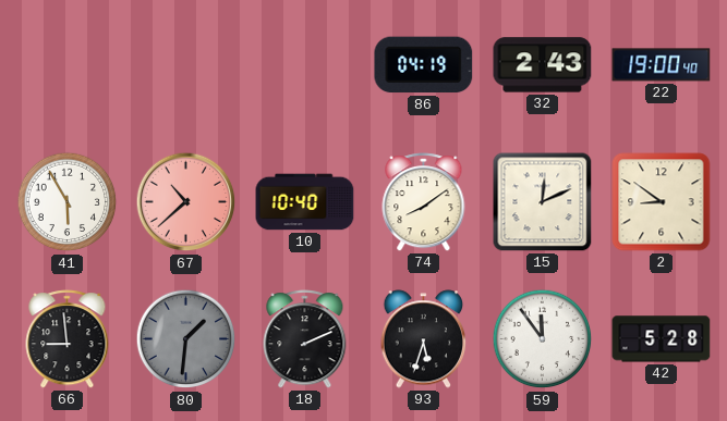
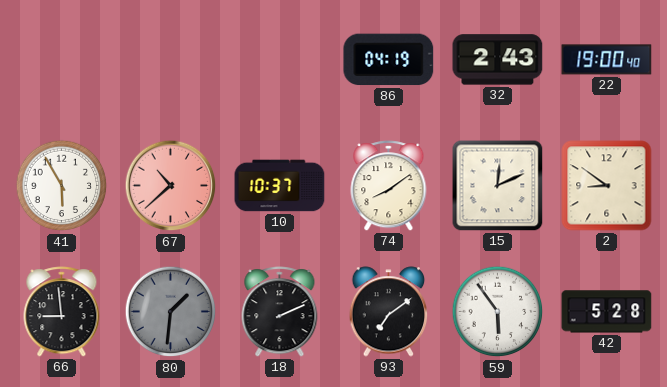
10: 10:40 -> 10:37
93: 5:33 -> 7:09
59: 11:54 -> 5:54
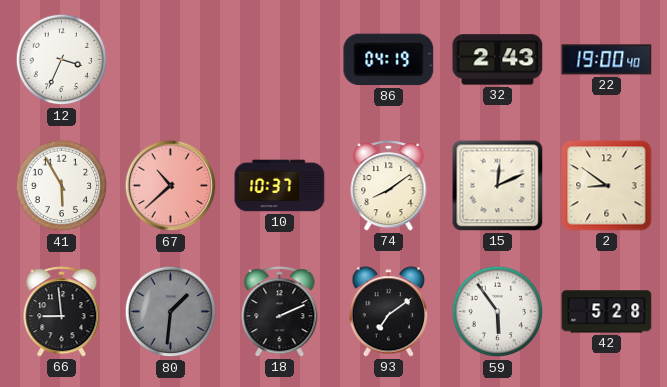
12: none -> 3:34
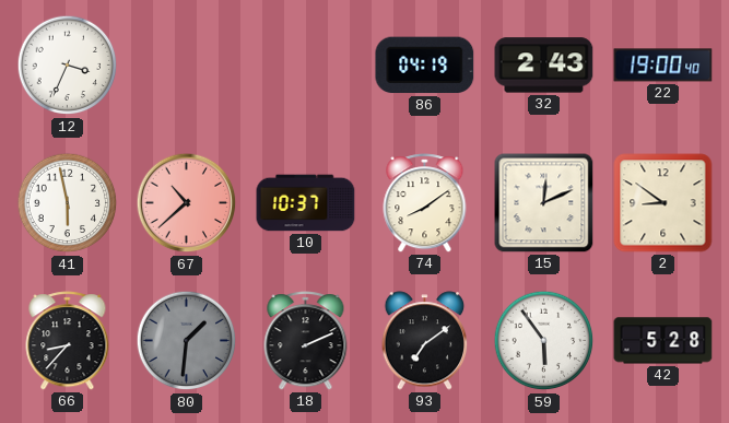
41: 5:55 -> 5:58
66: 8:59 -> 8:37
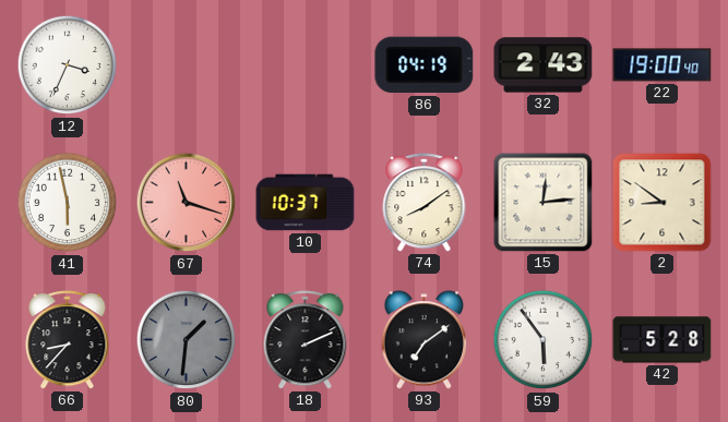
67: 10:38 -> 11:18
15: 12:11 -> 12:14
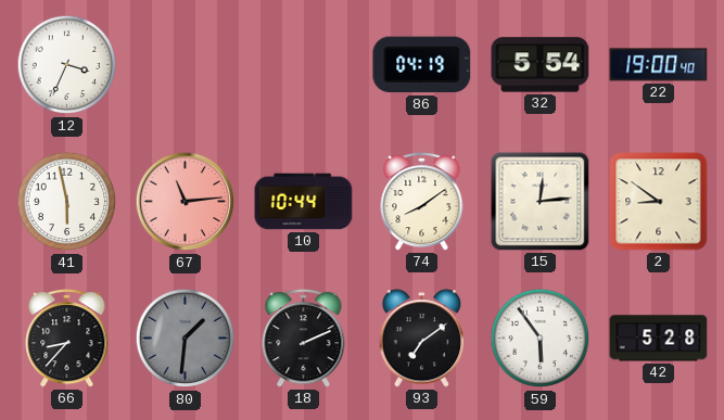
32: 2:43 -> 5:54
67: 11:18 -> 11:14
10: 10:37 -> 10:44
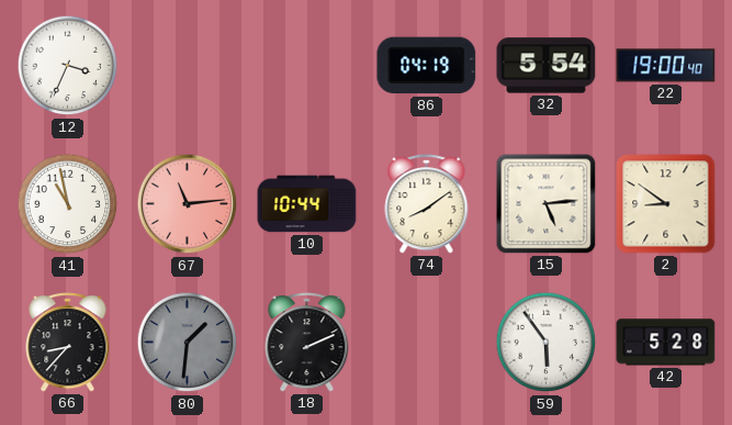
41: 5:58 -> 10:58
15: 12:14 -> 5:14
93: 7:09 -> none
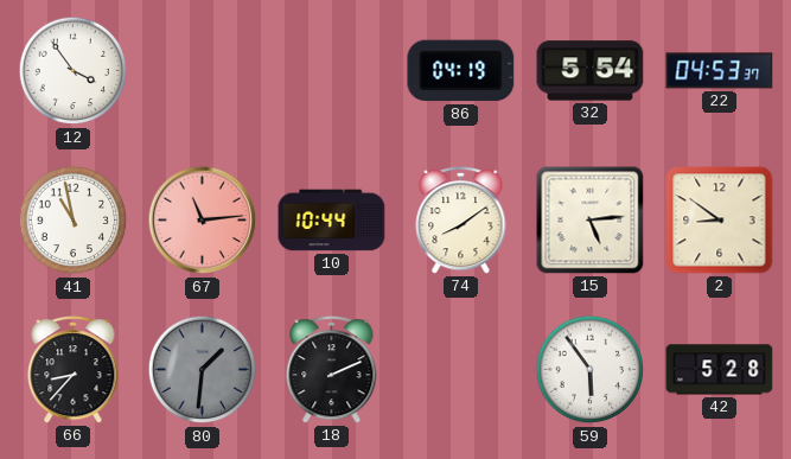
12: 3:34 -> 3:54
22: 19:00 -> 04:53
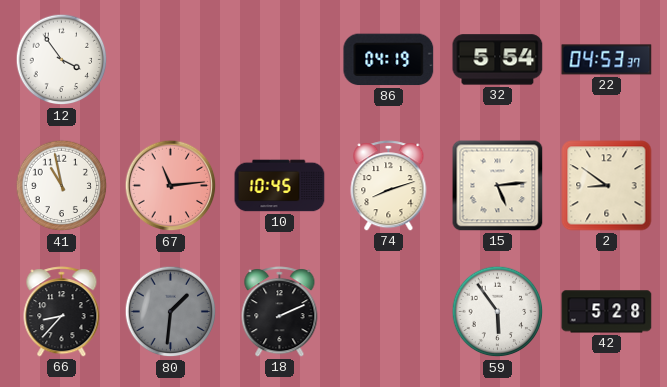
10: 10:44 -> 10:45
74: 8:09 -> 8:12
